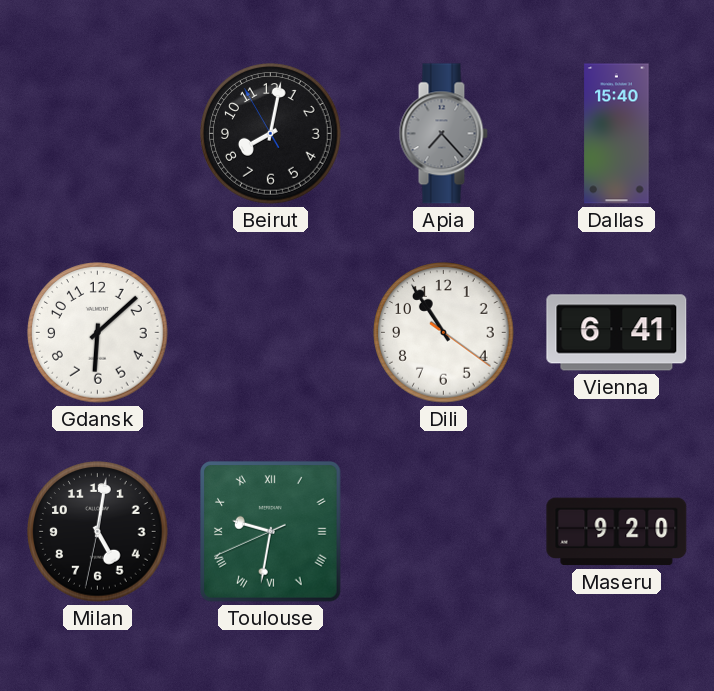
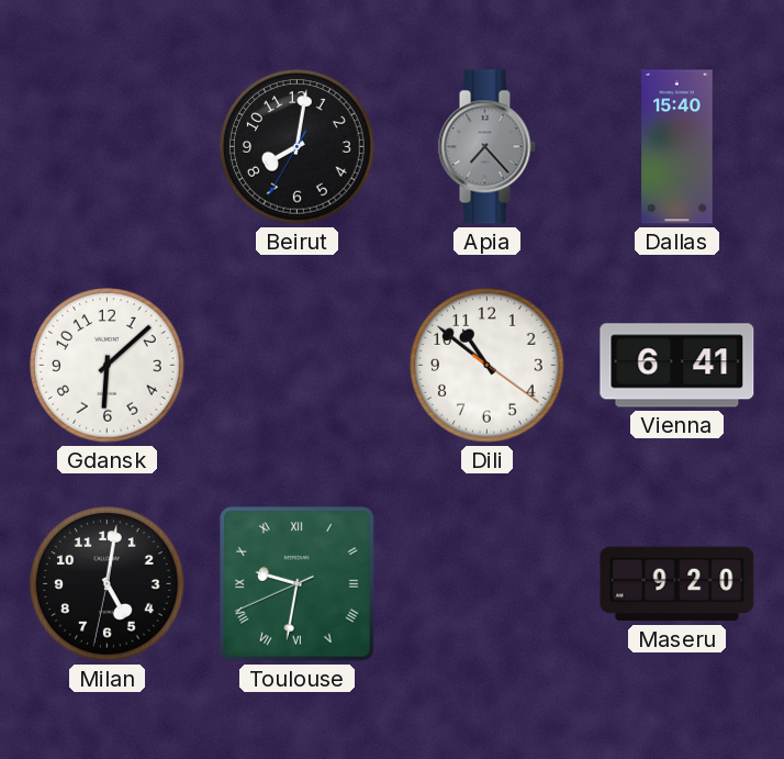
Beirut: 8:01:55 -> 8:01:35
Dili: 10:54 -> 10:51
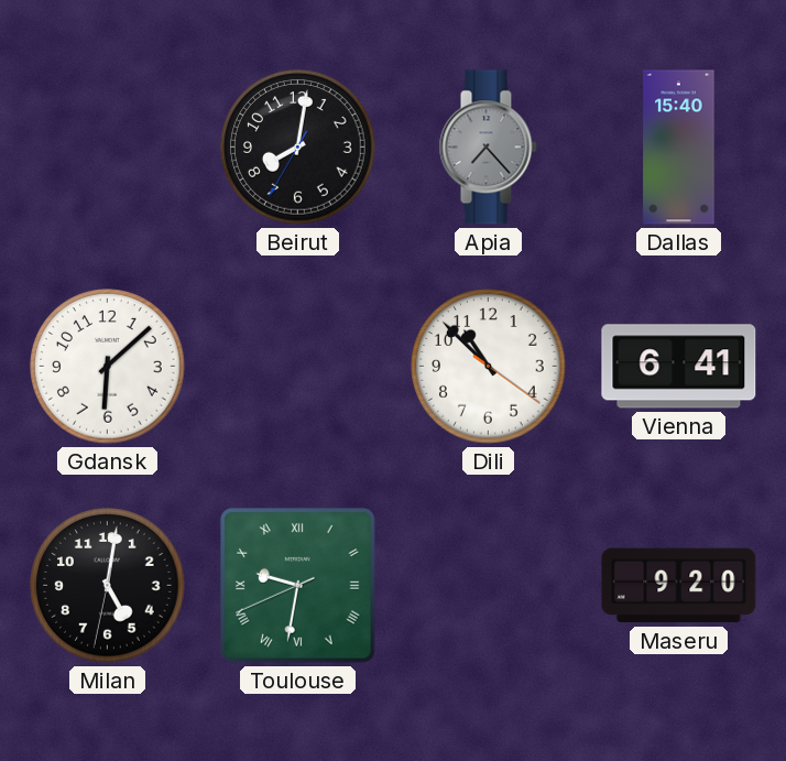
Dili: 10:51 -> 10:52
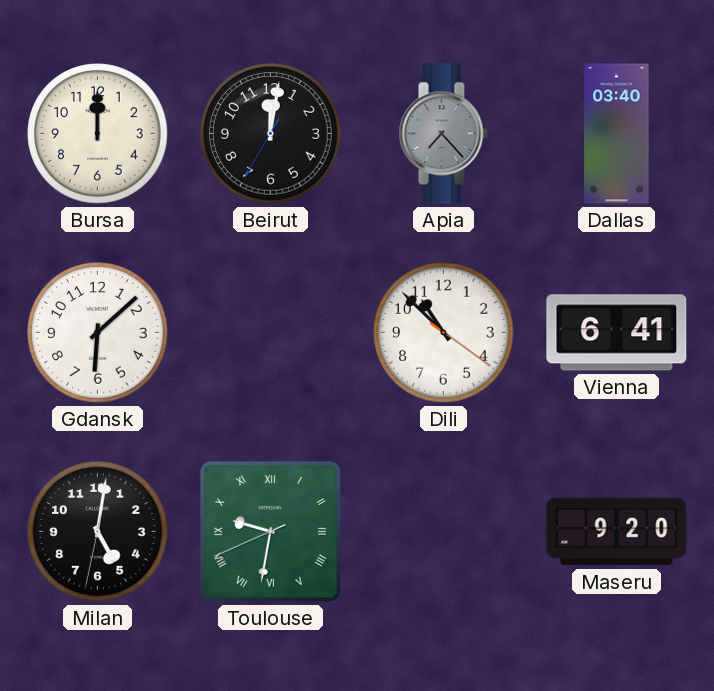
Bursa: none -> 12:00
Beirut: 8:01 -> 12:01
Dallas: 15:40 -> 03:40
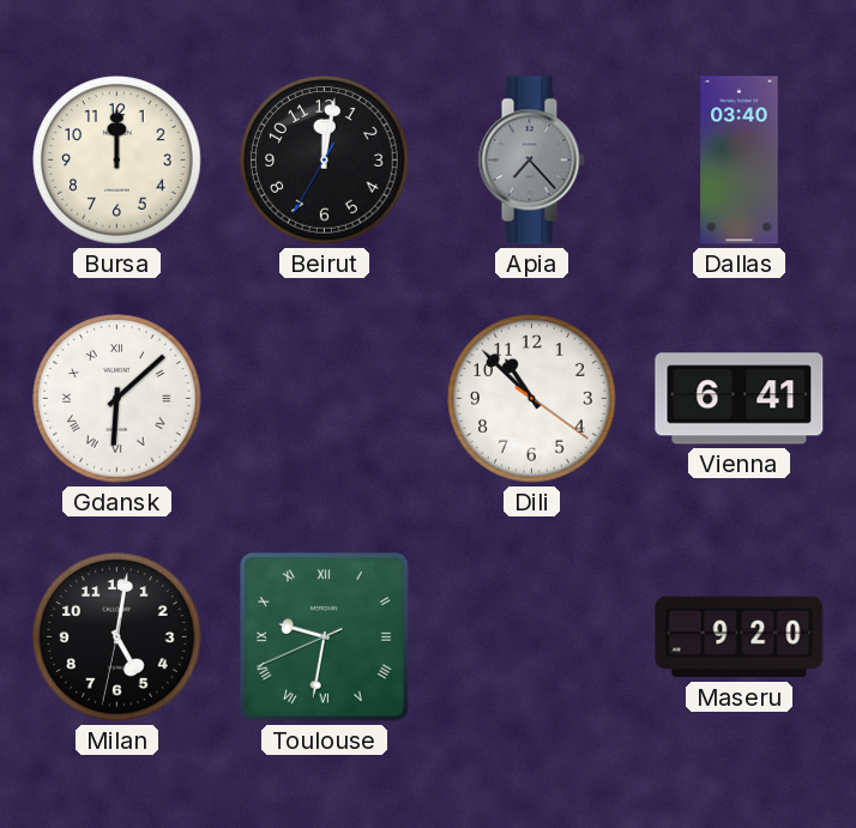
Gdansk numerals: Arabic -> Roman
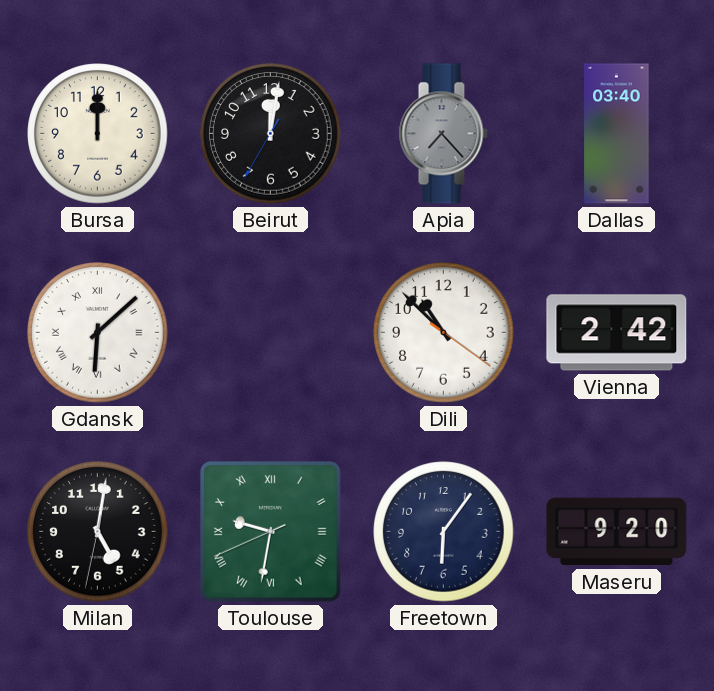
Vienna: 6:41 -> 2:42
Freetown: none -> 6:06
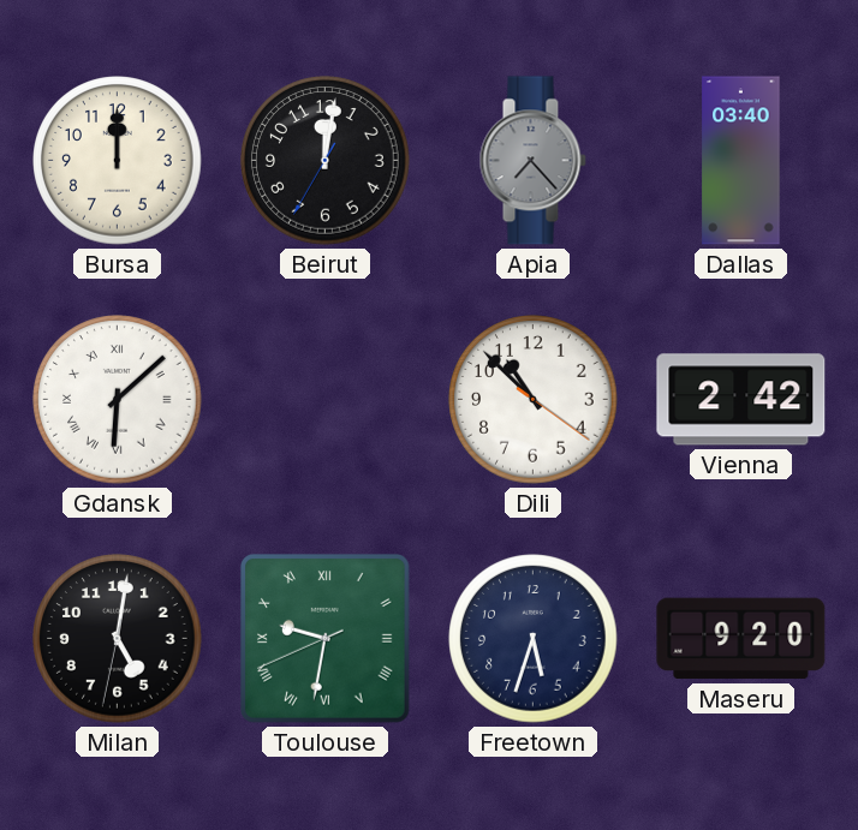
Freetown: 6:06 -> 5:33
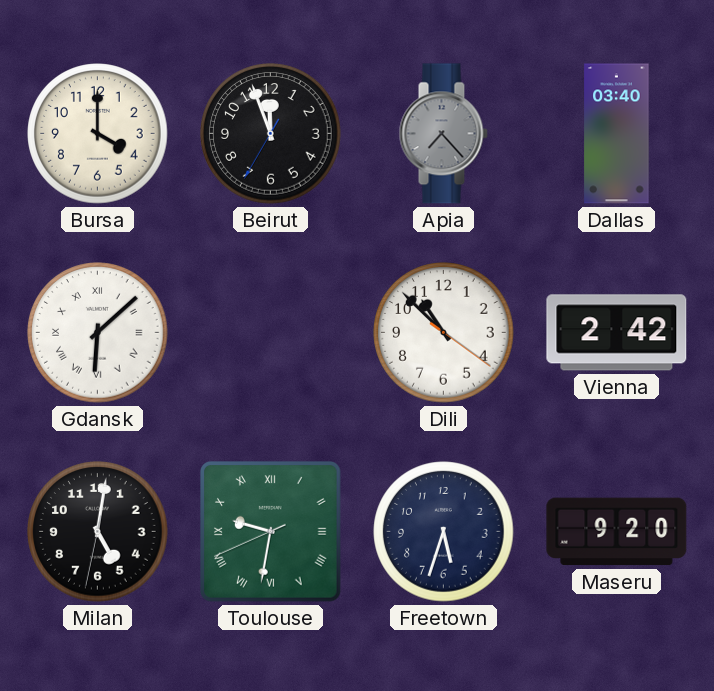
Bursa: 12:00 -> 4:00
Beirut: 12:01 -> 11:56
